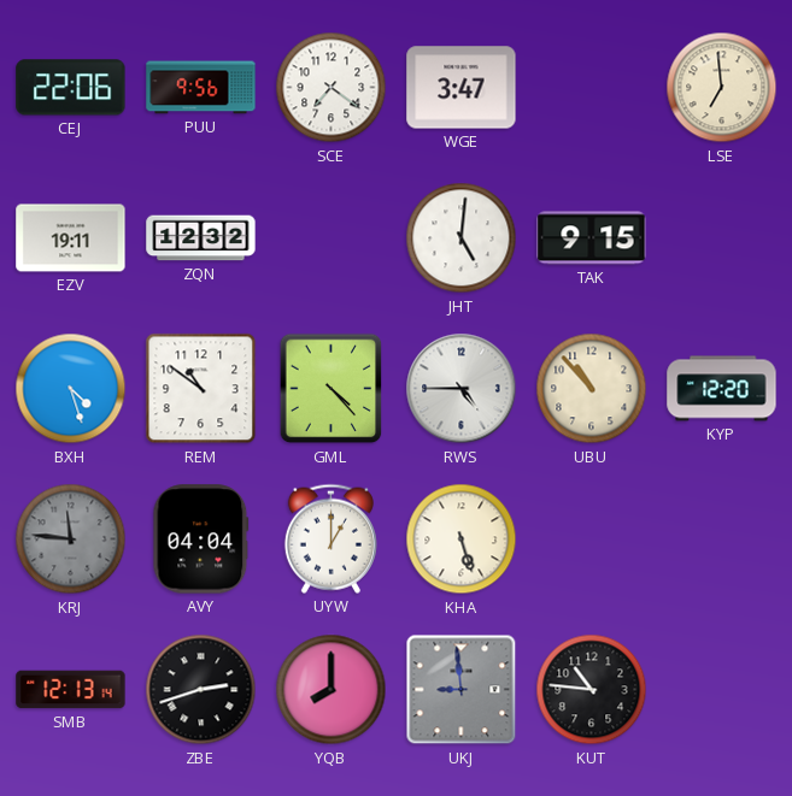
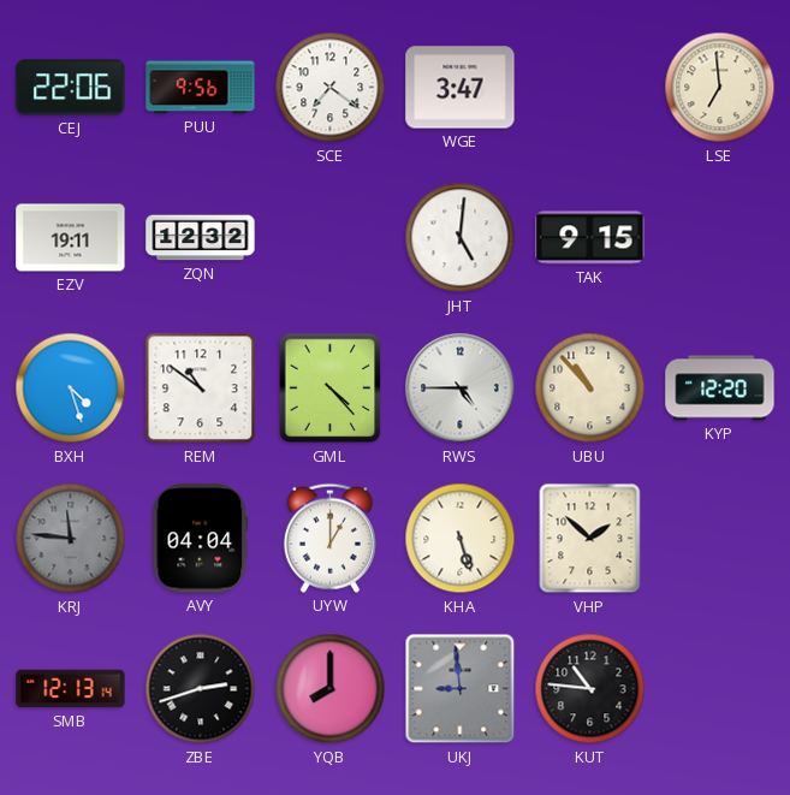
VHP: none -> 1:52
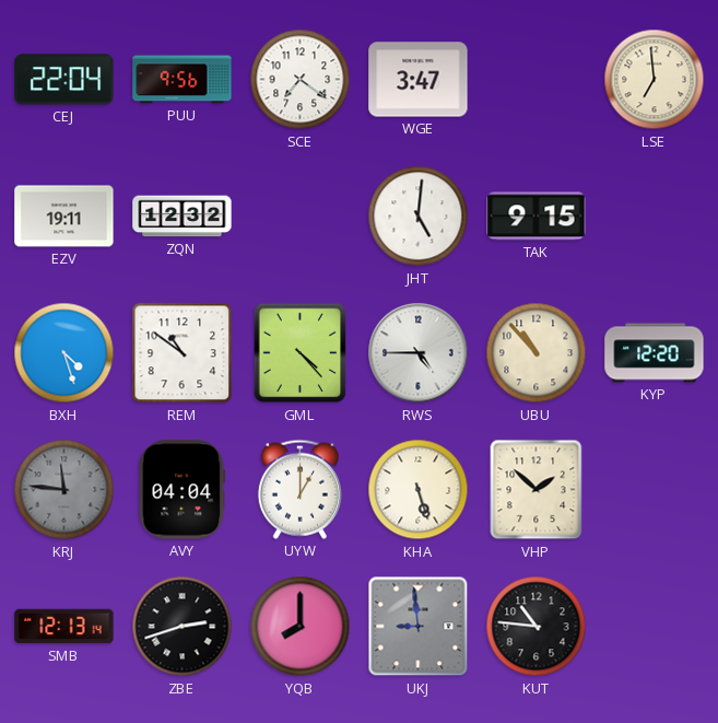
CEJ: 22:06 -> 22:04
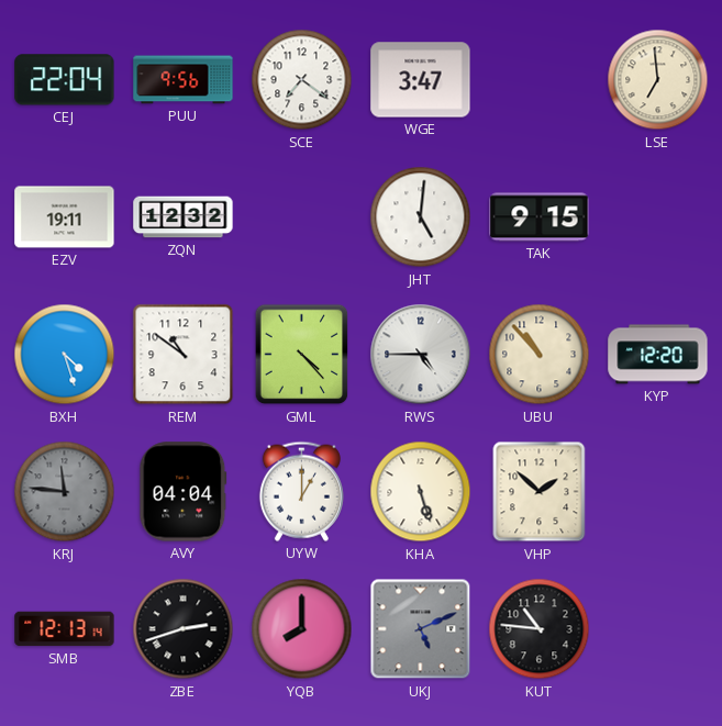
UKJ: 8:59 -> 5:11
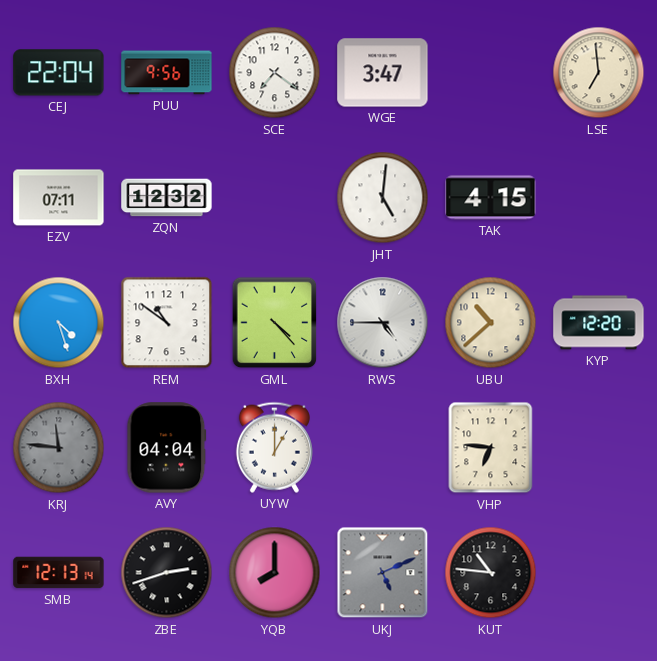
EZV: 19:11 -> 07:11
TAK: 9:15 -> 4:15
UBU: 10:53 -> 10:38
KHA: 5:27 -> none
VHP: 1:52 -> 6:46
